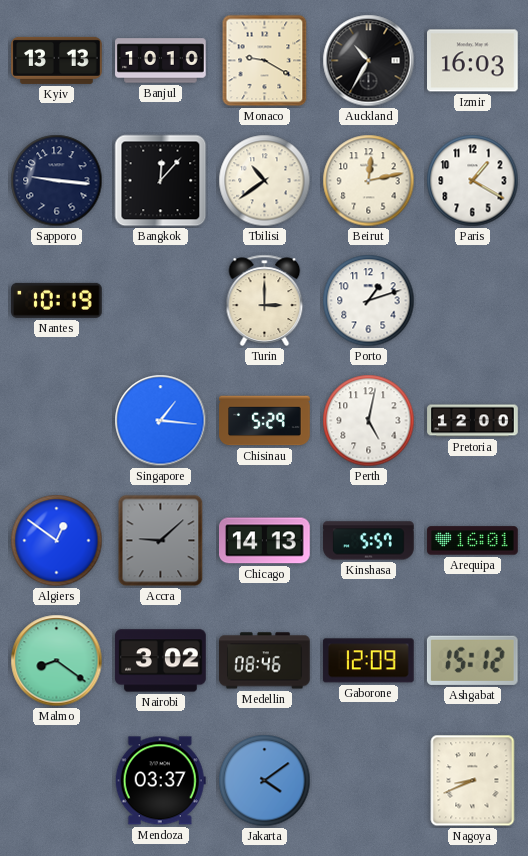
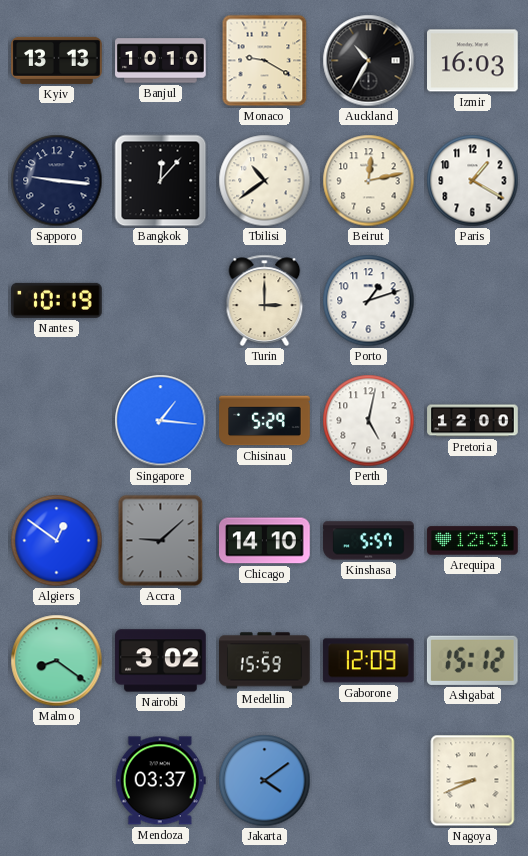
Chicago: 14:13 -> 14:10
Arequipa: 16:01 -> 12:31
Medellin: 08:46 -> 15:59
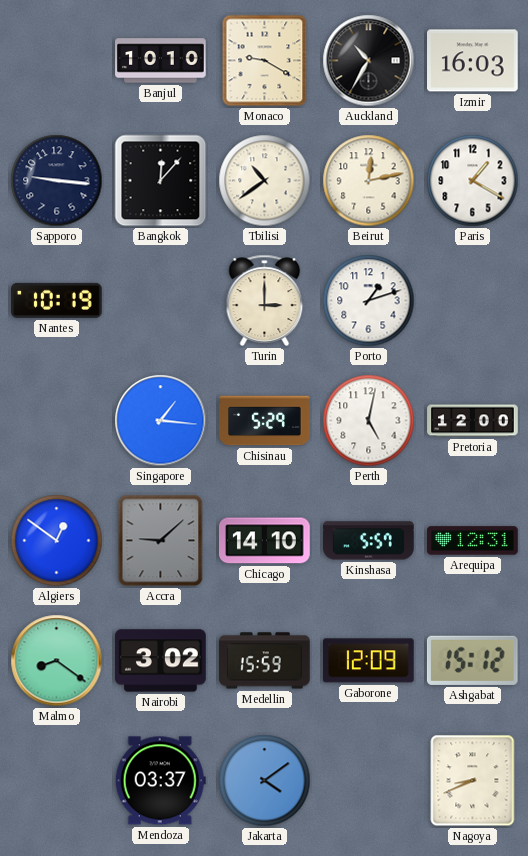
Kyiv: 13:13 -> none
